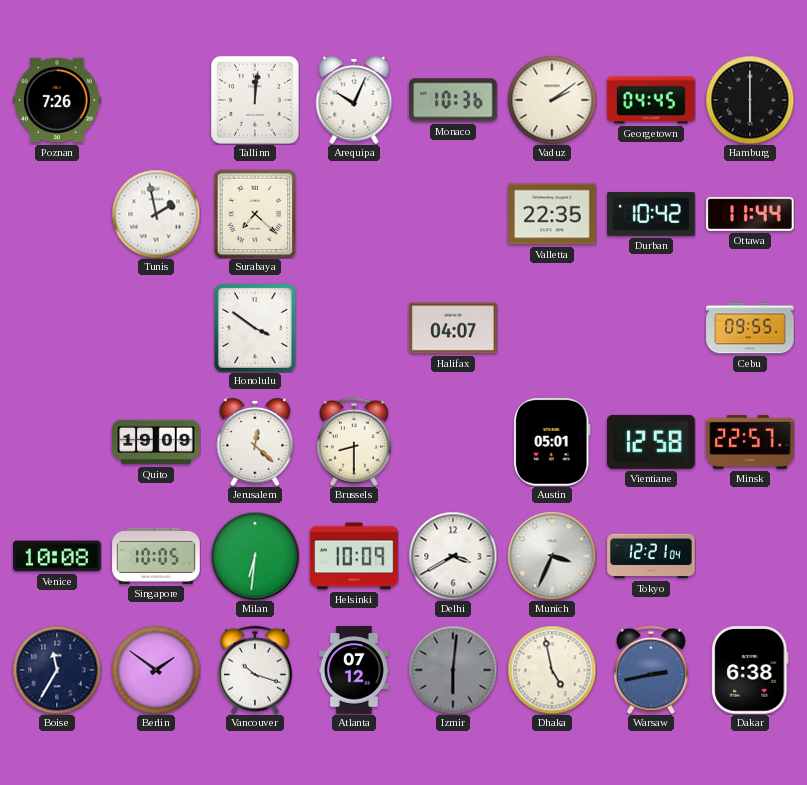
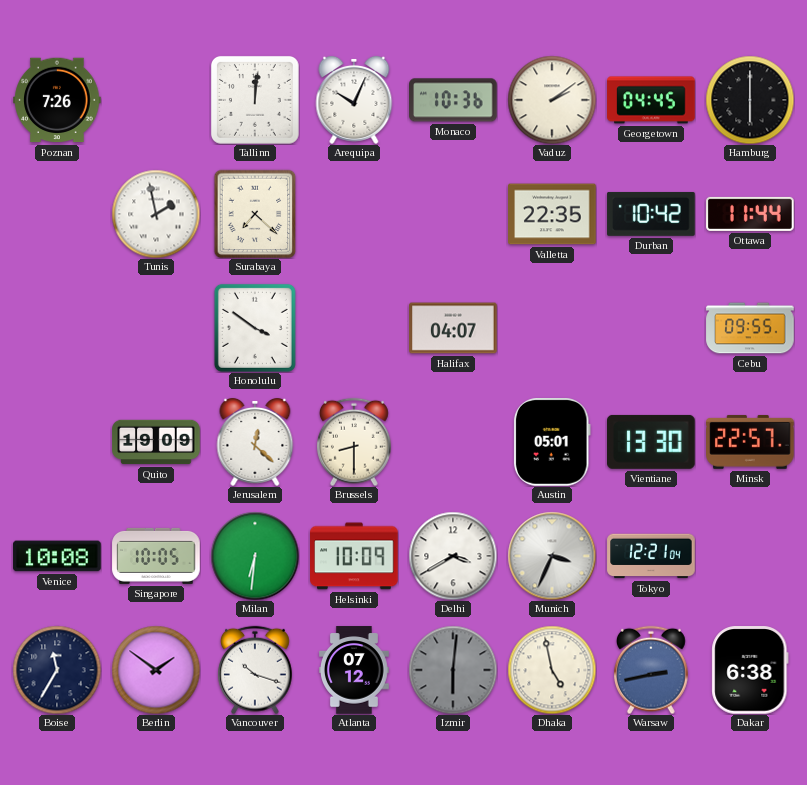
Vientiane: 12:58 -> 13:30
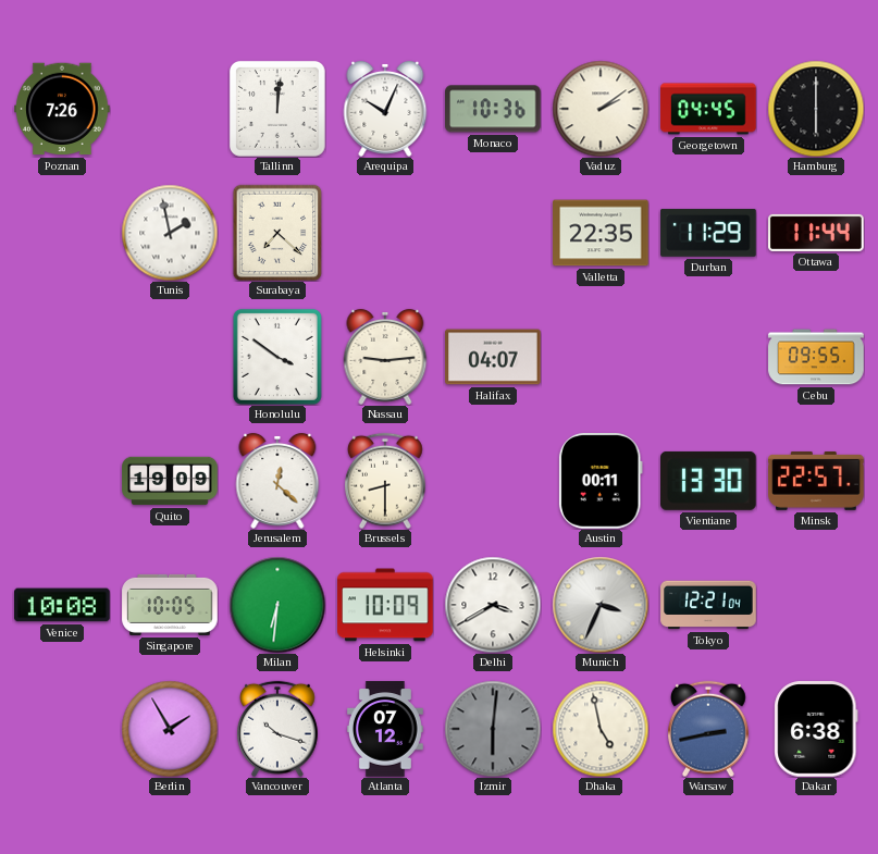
Durban: 10:42 -> 11:29
Nassau: none -> 9:14
Austin: 05:01 -> 00:11
Boise: 11:35 -> none
Berlin: 1:51 -> 1:55
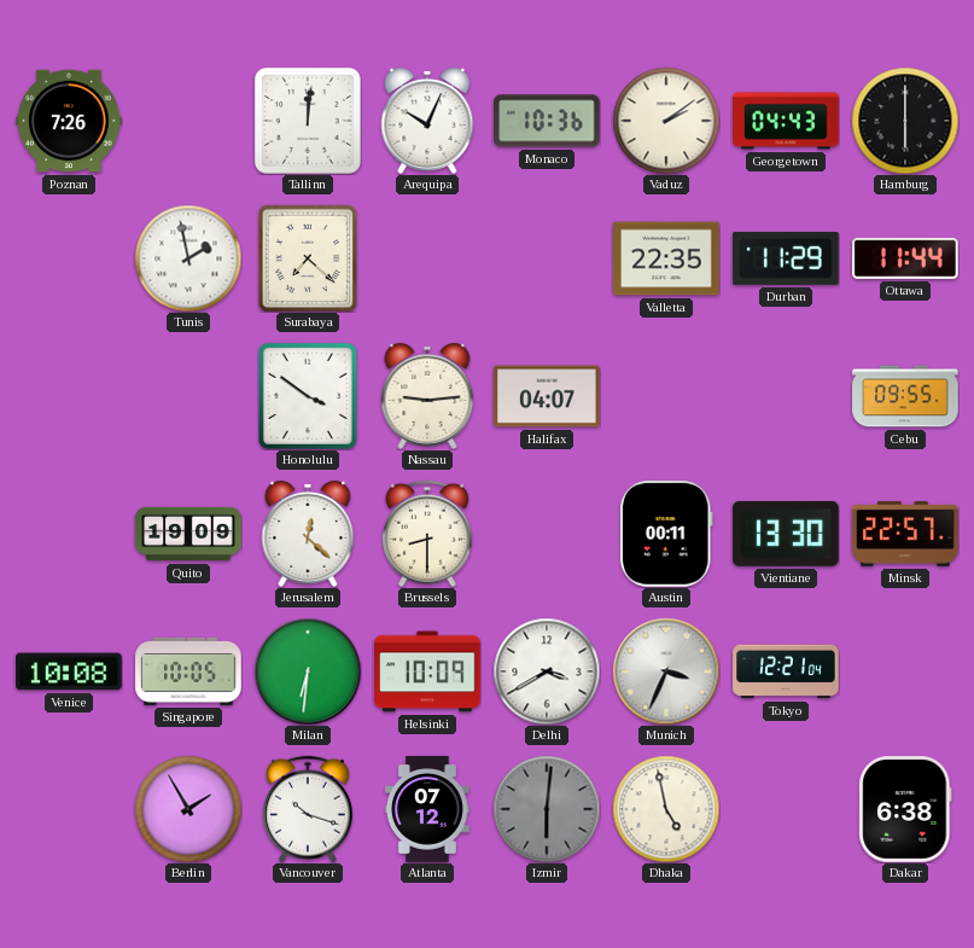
Georgetown: 04:45 -> 04:43
Warsaw: 2:43 -> none
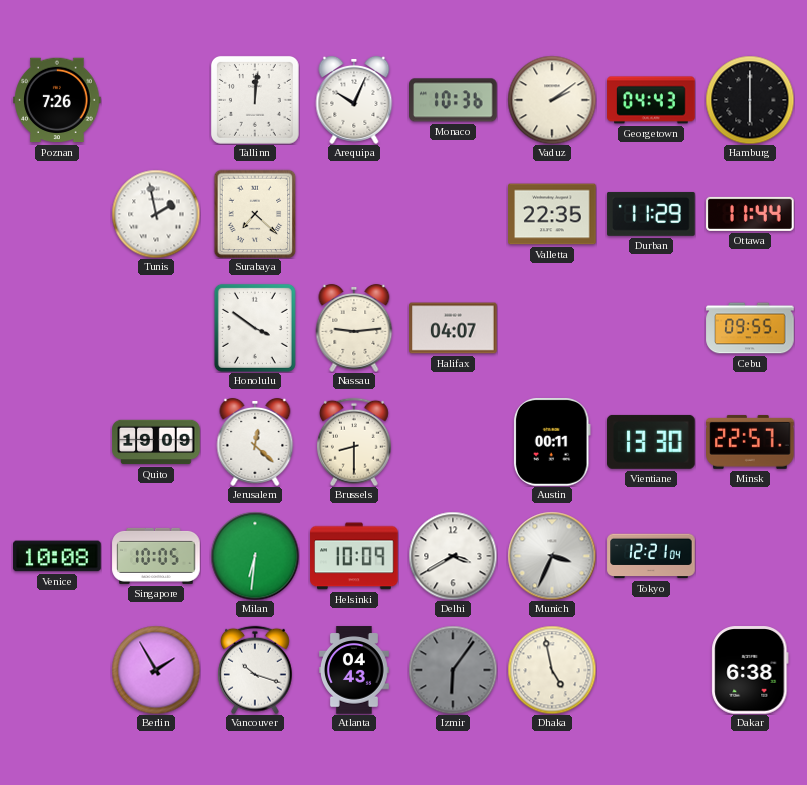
Atlanta: 07:12 -> 04:43
Izmir: 6:01 -> 6:06
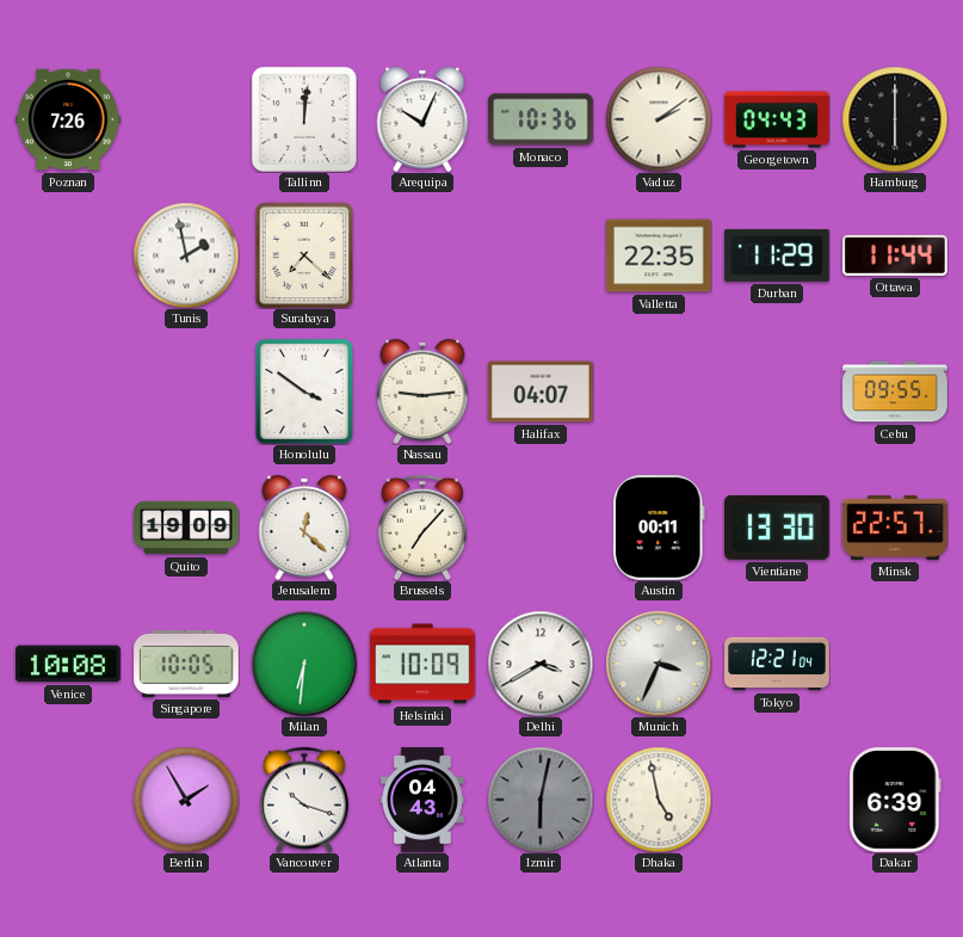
Brussels: 8:30 -> 7:07
Izmir: 6:06 -> 6:02
Dakar: 6:38 -> 6:39
